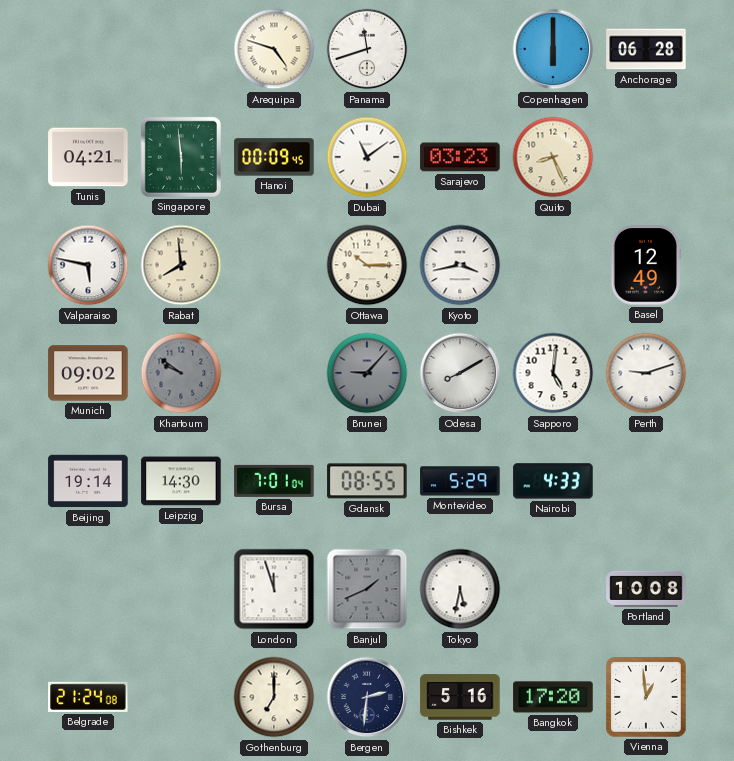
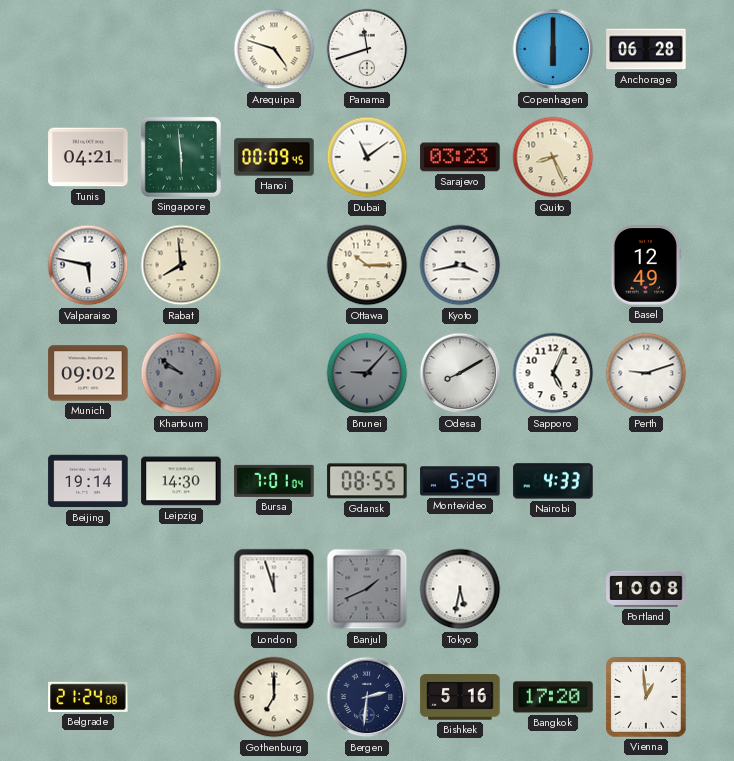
Sapporo: 5:01 -> 5:04
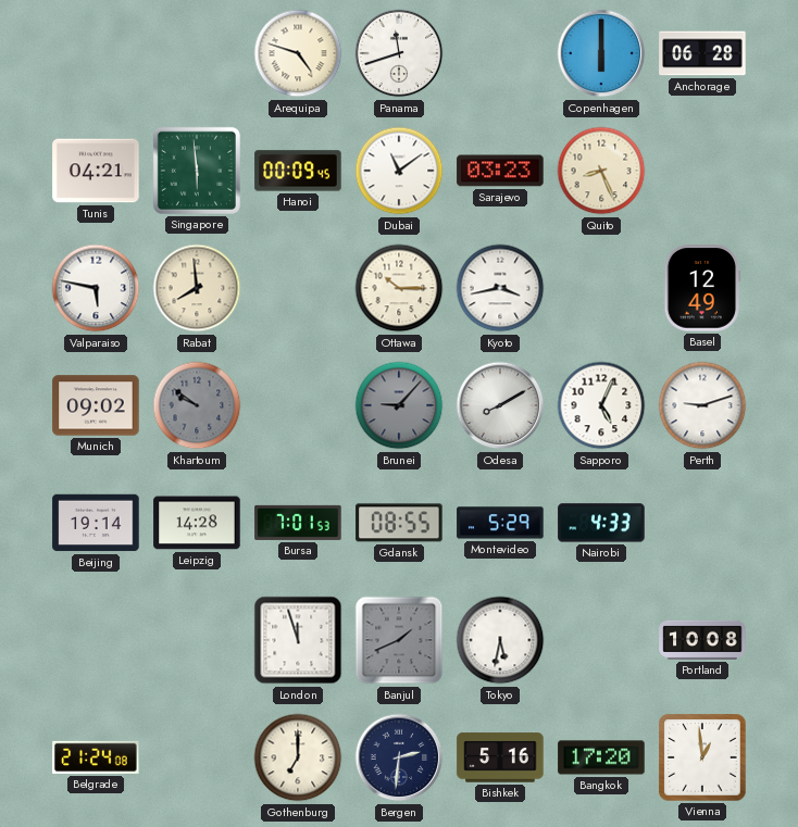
Leipzig: 14:30 -> 14:28
Bursa: 7:01:04 -> 7:01:53
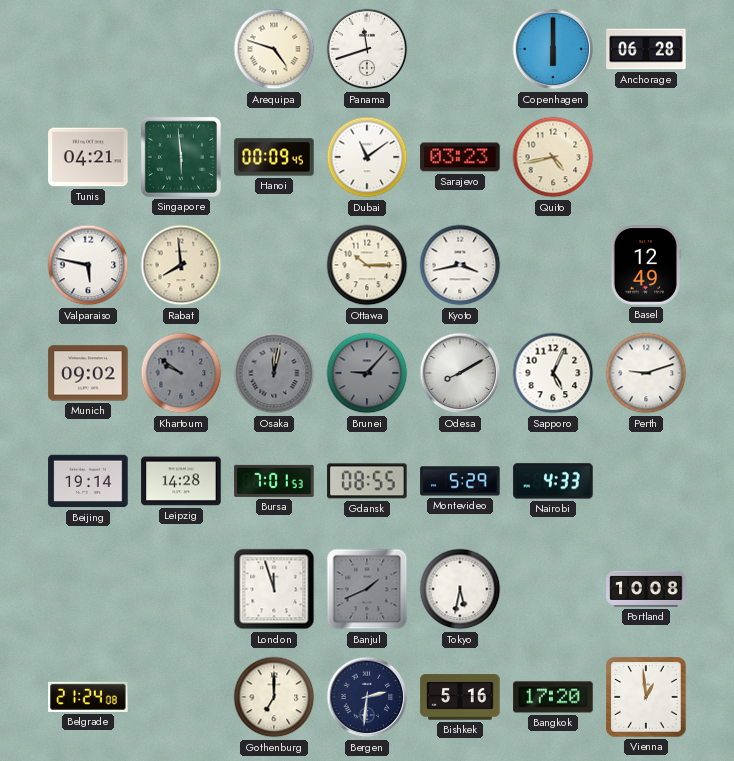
Quito: 8:26 -> 4:43
Osaka: none -> 12:02
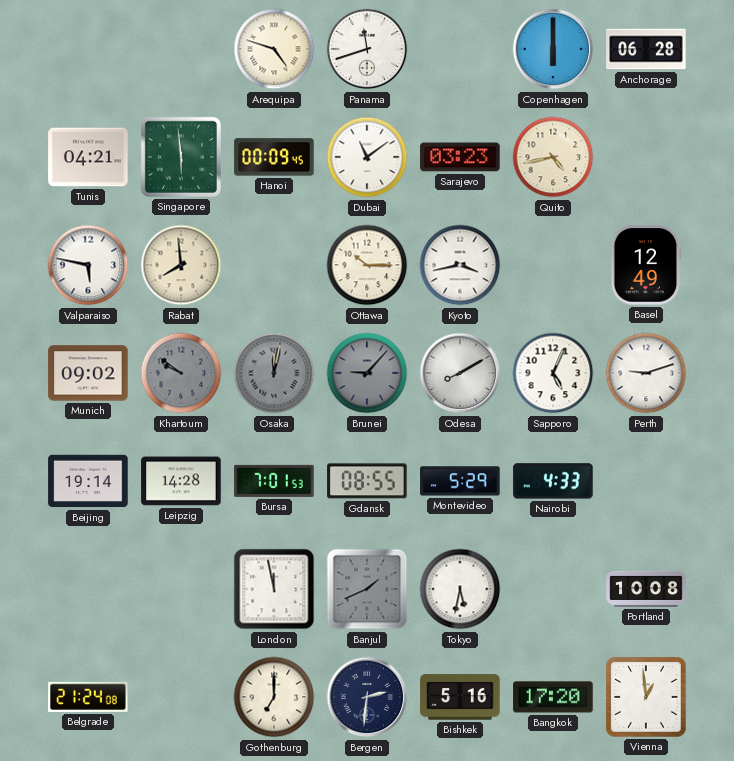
London: 11:57 -> 11:58
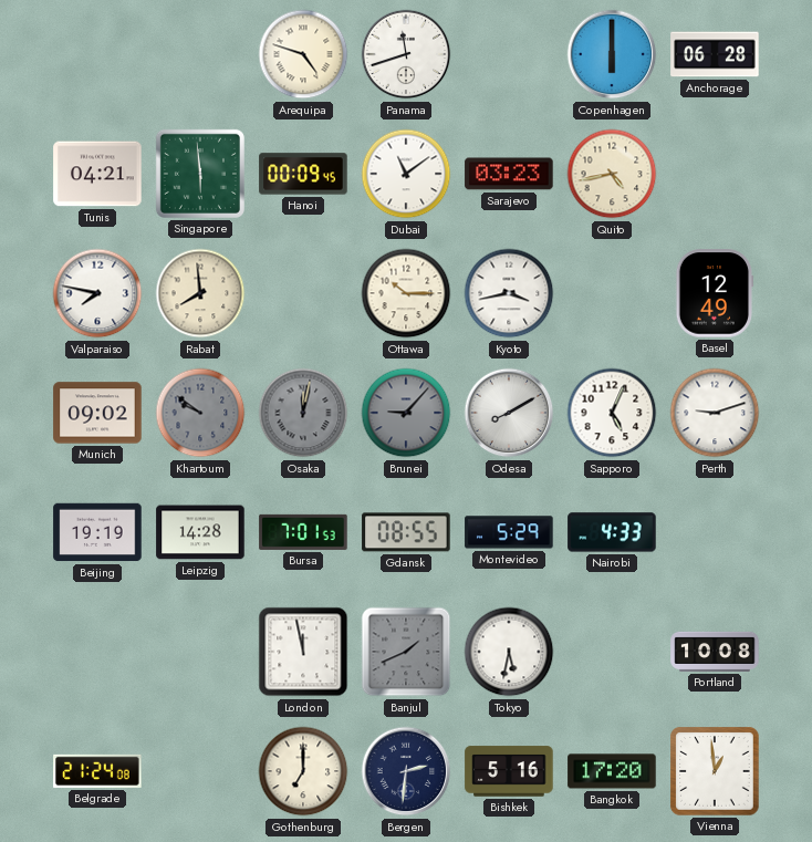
Valparaiso: 5:47 -> 7:47
Beijing: 19:14 -> 19:19
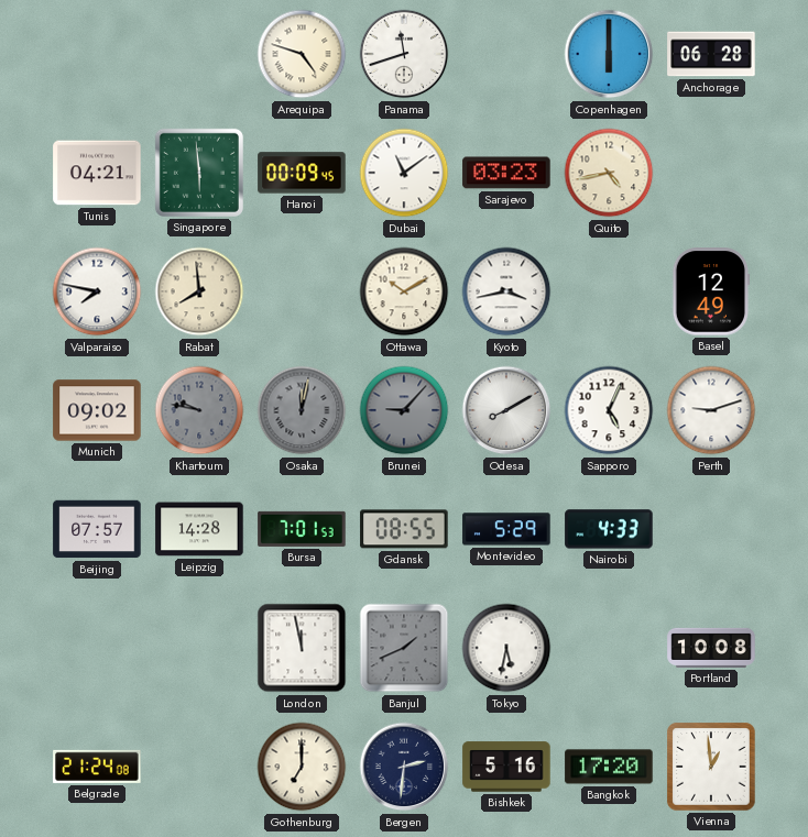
Ottawa: 10:15 -> 10:10
Khartoum: 9:51 -> 9:47
Beijing: 19:19 -> 07:57
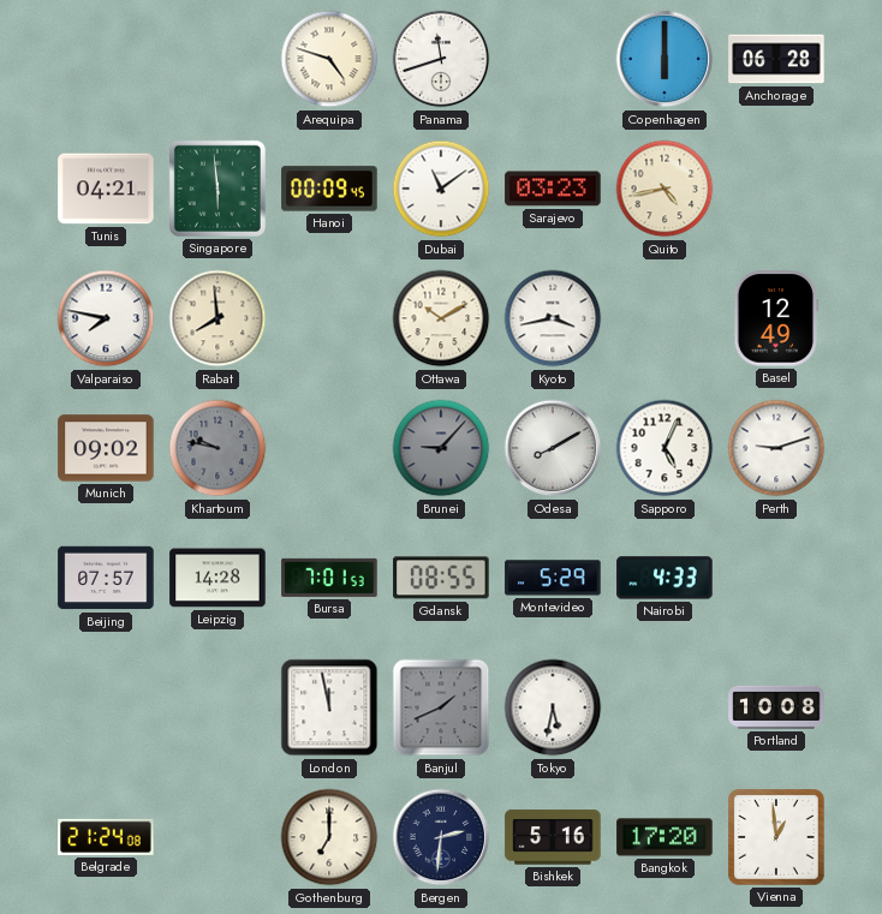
Osaka: 12:02 -> none
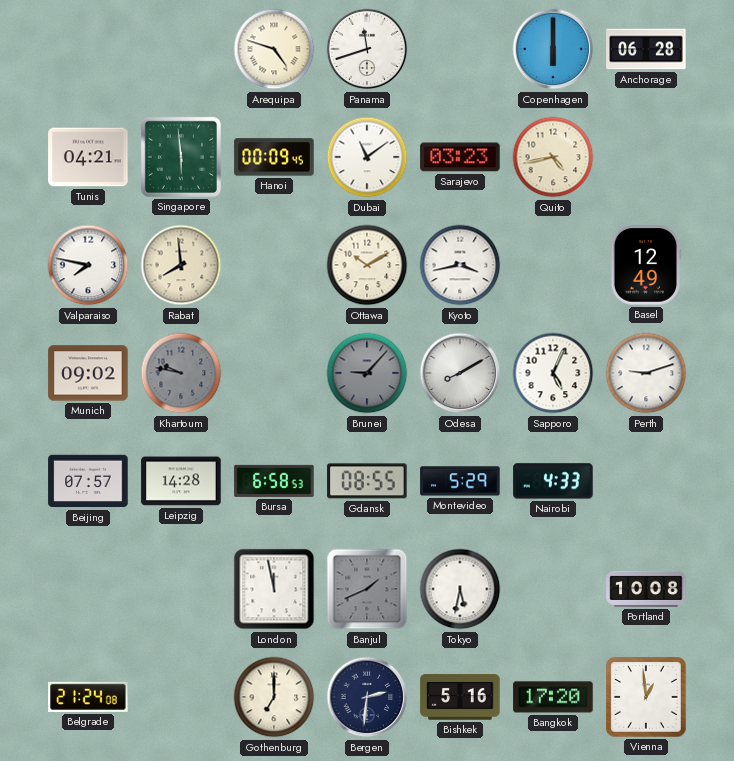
Bursa: 7:01 -> 6:58
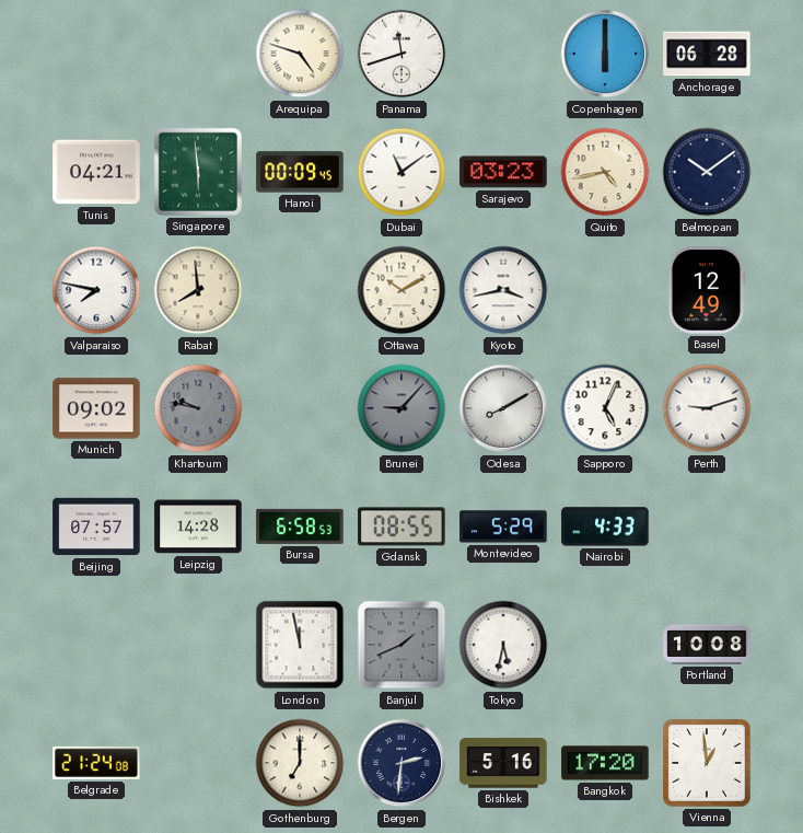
Belmopan: none -> 10:09
